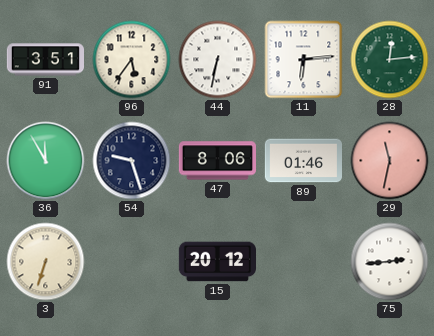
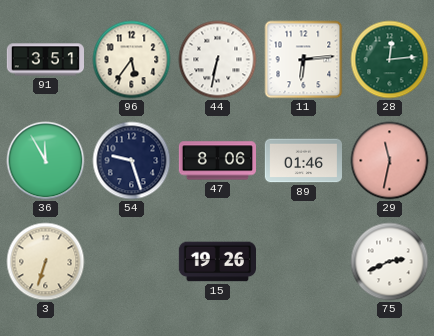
15: 20:12 -> 19:26
75: 2:44 -> 2:41
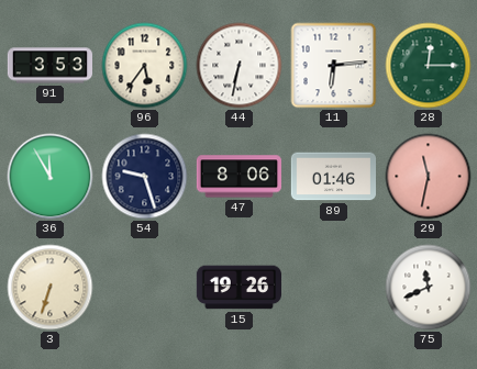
91: 3:51 -> 3:53
28: 12:14 -> 12:15
75: 2:41 -> 11:41
